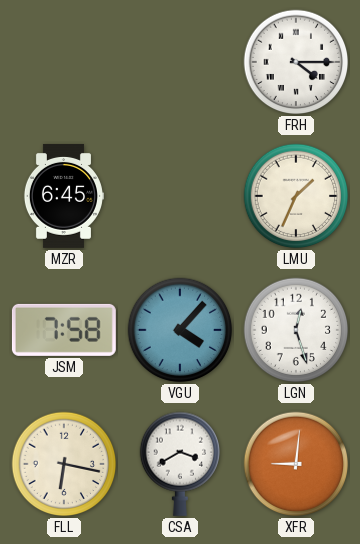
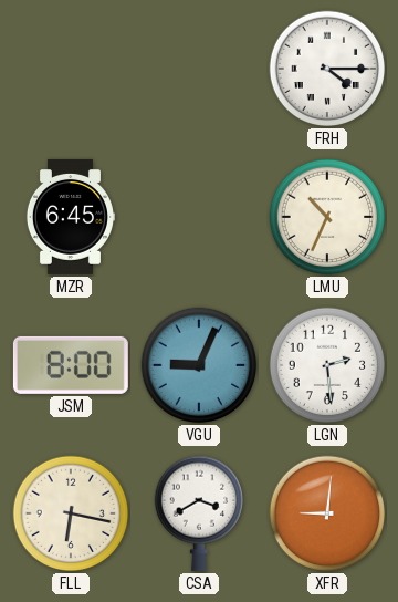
LMU: 1:34 -> 10:34
JSM: 7:58 -> 8:00
VGU: 4:07 -> 9:04
LGN: 12:27 -> 2:29
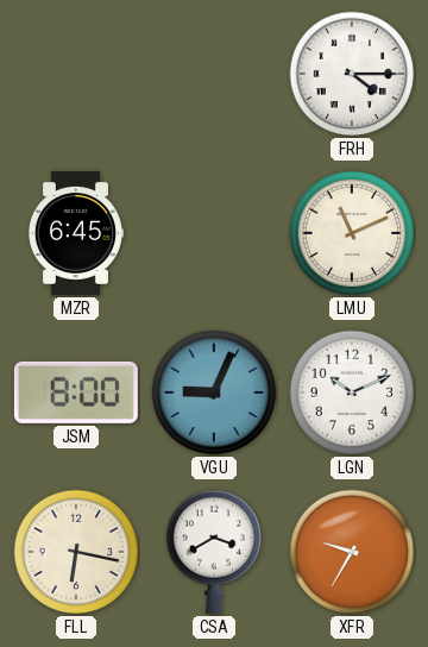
LMU: 10:34 -> 11:11
LGN: 2:29 -> 10:11
XFR: 9:01 -> 9:35
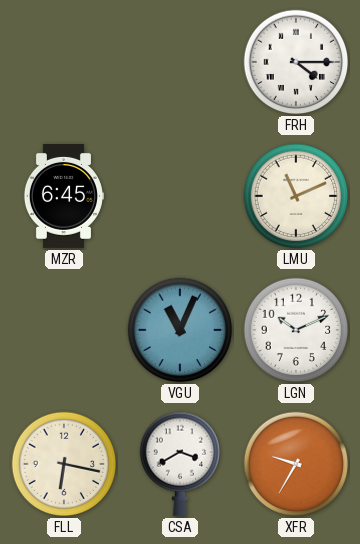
JSM: 8:00 -> none
VGU: 9:04 -> 11:04
